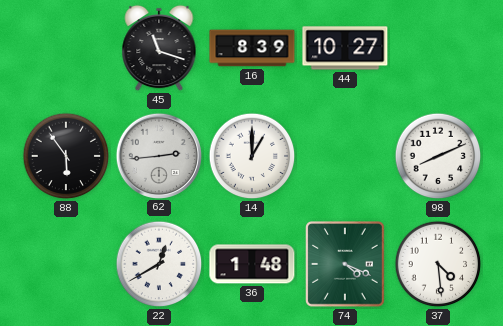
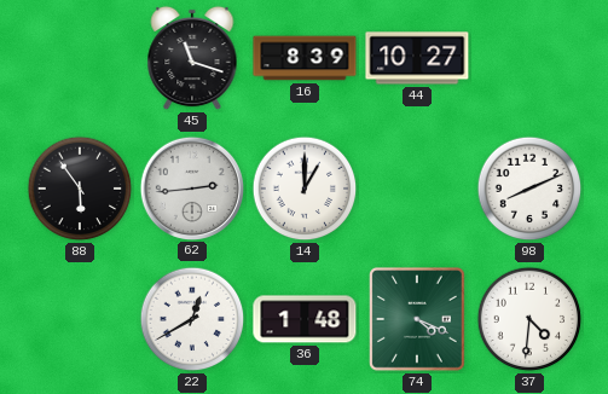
37: 4:29 -> 4:31
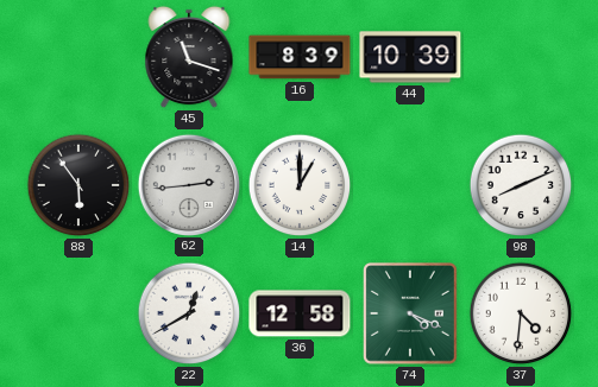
44: 10:27 -> 10:39
36: 1:48 -> 12:58
